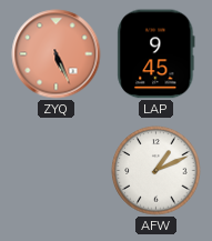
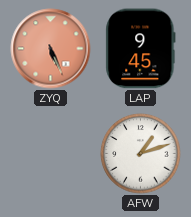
AFW: 1:11 -> 1:12
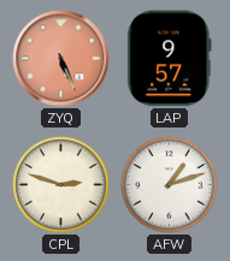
LAP: 9:45 -> 9:57
CPL: none -> 2:48
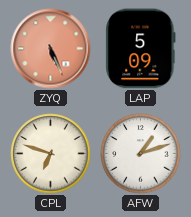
LAP: 9:57 -> 5:09
CPL: 2:48 -> 6:48
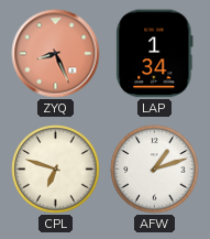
ZYQ: 5:26 -> 8:26
LAP: 5:09 -> 1:34
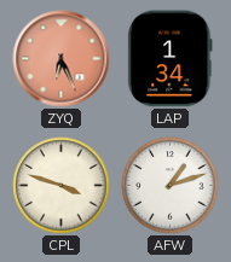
ZYQ: 8:26 -> 6:26
CPL: 6:48 -> 3:48
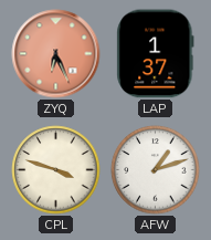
LAP: 1:34 -> 1:37
